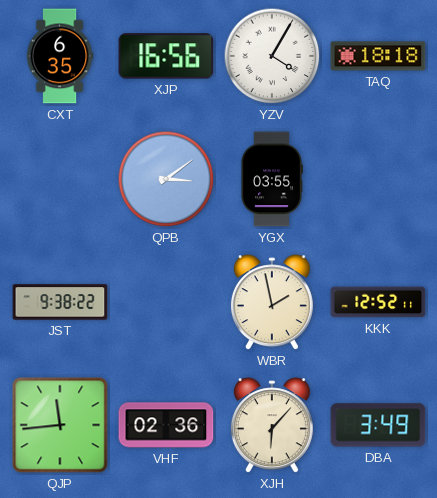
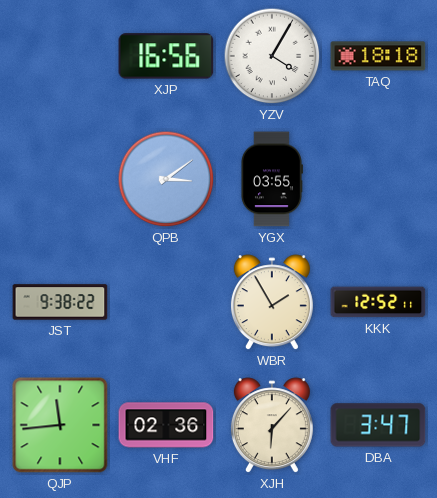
CXT: 6:35 -> none
WBR: 1:58 -> 1:55
DBA: 3:49 -> 3:47
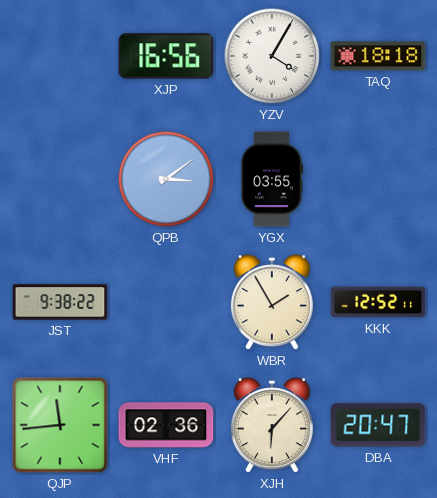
DBA: 3:47 -> 20:47
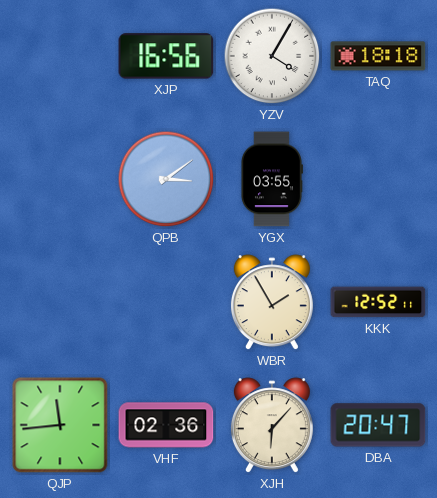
JST: 9:38 -> none
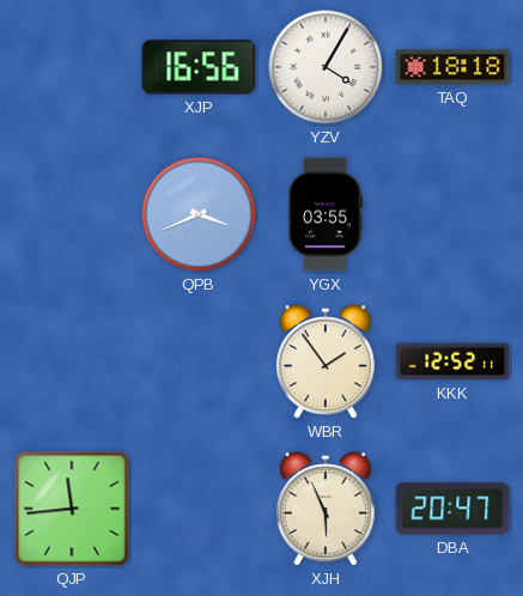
QPB: 3:09 -> 3:41
WBR: 1:55 -> 1:54
VHF: 02:36 -> none
XJH: 6:07 -> 5:56
